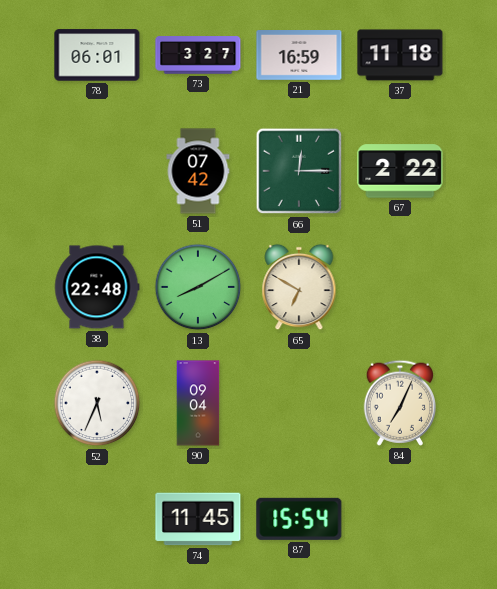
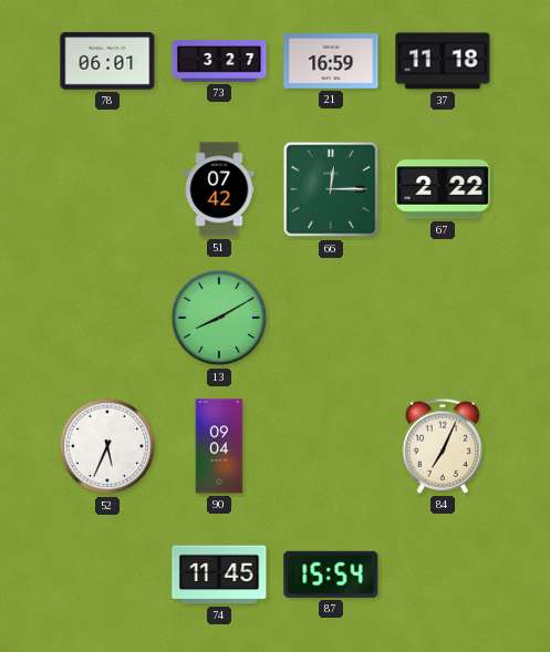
38: 22:48 -> none
65: 6:50 -> none
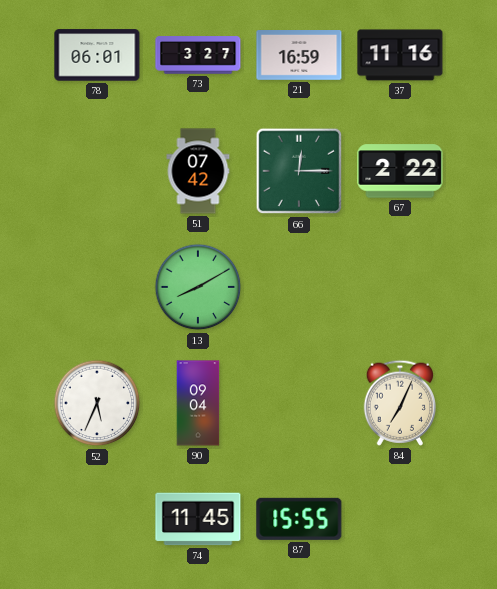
37: 11:18 -> 11:16
87: 15:54 -> 15:55
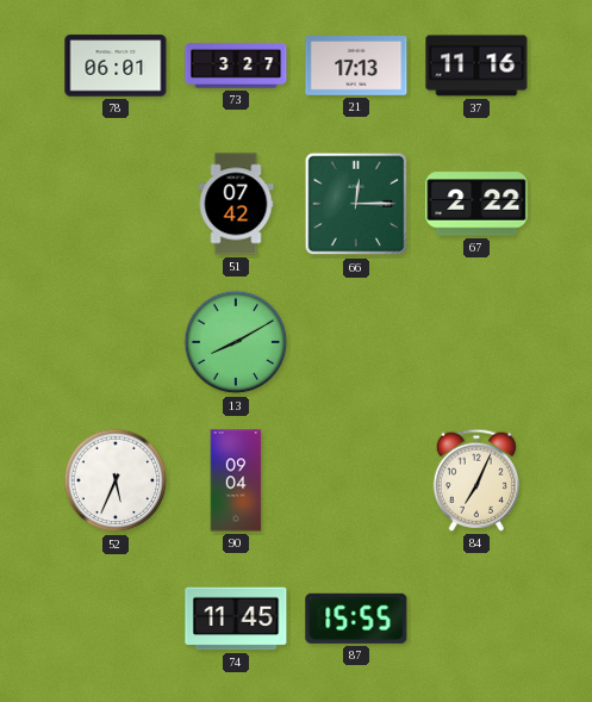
21: 16:59 -> 17:13
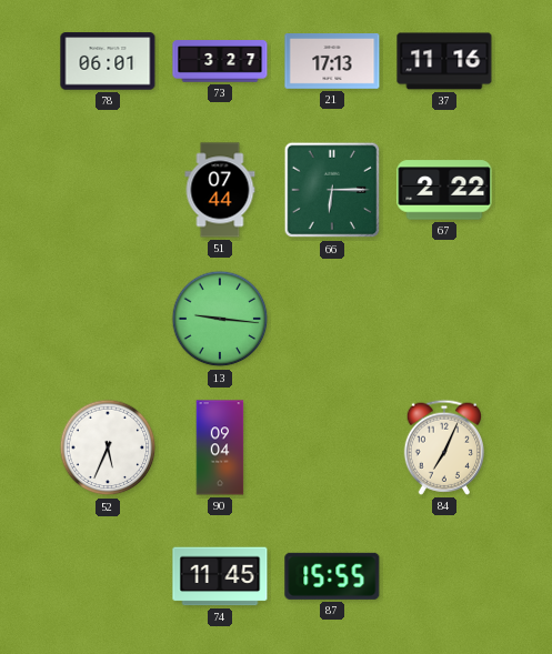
51: 07:42 -> 07:44
66: 12:15 -> 6:15
13: 8:10 -> 9:16
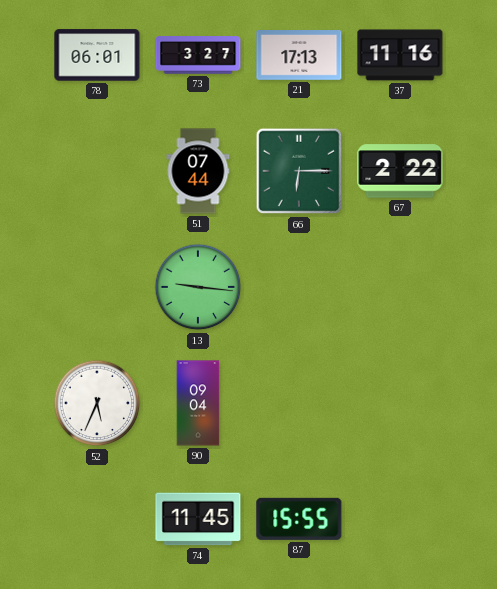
84: 7:04 -> none
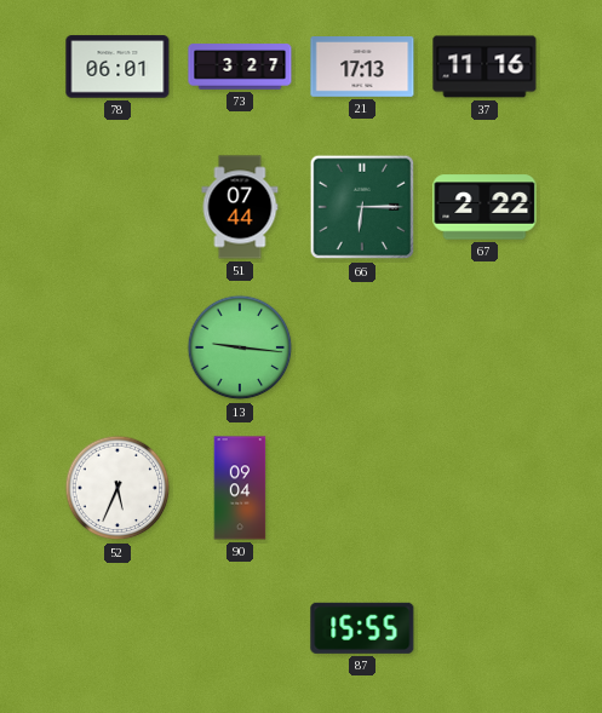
74: 11:45 -> none
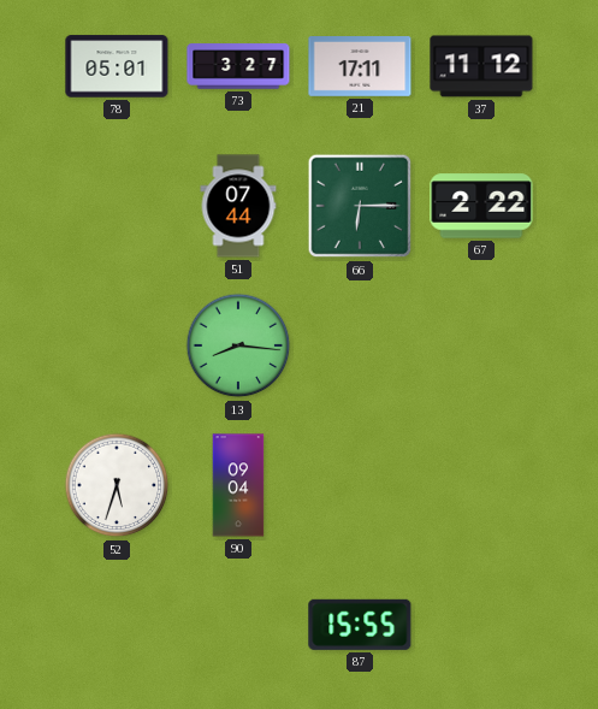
78: 06:01 -> 05:01
21: 17:13 -> 17:11
37: 11:16 -> 11:12
13: 9:16 -> 8:16
52: 5:34 -> 5:33
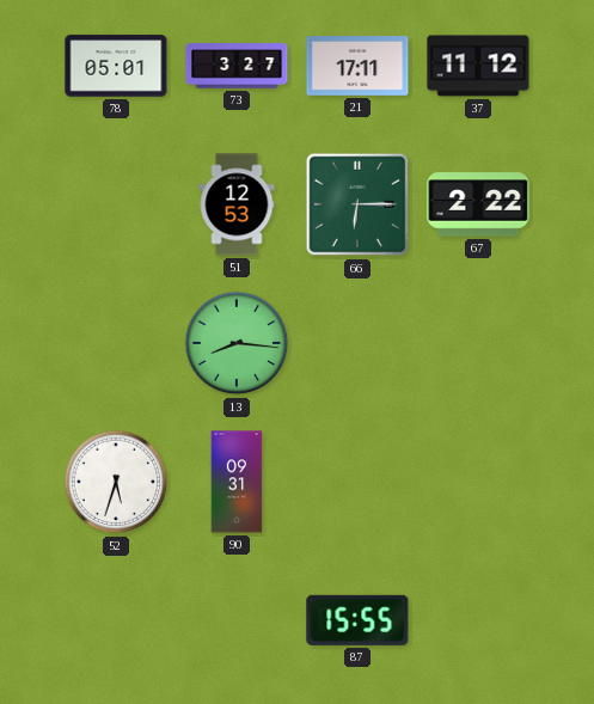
51: 07:44 -> 12:53
90: 09:04 -> 09:31
